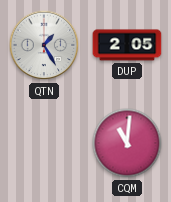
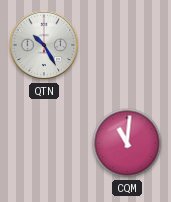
QTN: 1:25 -> 10:25
DUP: 2:05 -> none
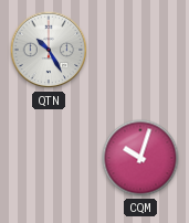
CQM: 11:01 -> 10:03
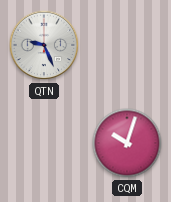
QTN: 10:25 -> 9:26
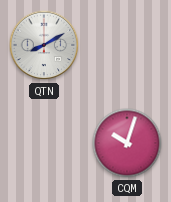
QTN: 9:26 -> 8:10
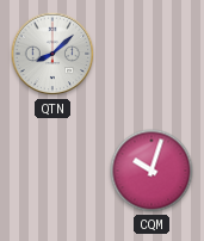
QTN: 8:10 -> 8:08
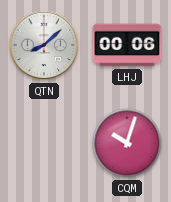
LHJ: none -> 00:06
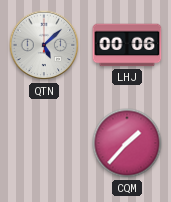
QTN: 8:08 -> 5:08
CQM: 10:03 -> 1:37
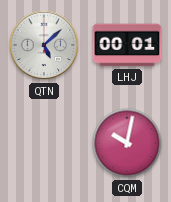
LHJ: 00:06 -> 00:01
CQM: 1:37 -> 10:02
